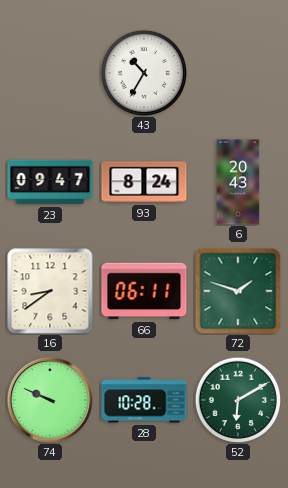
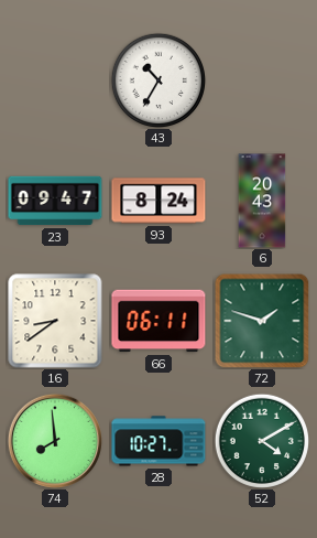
74: 9:49 -> 7:59
28: 10:28 -> 10:27
52: 6:10 -> 4:10
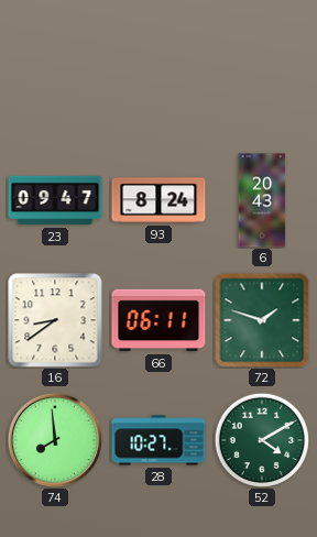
43: 10:35 -> none
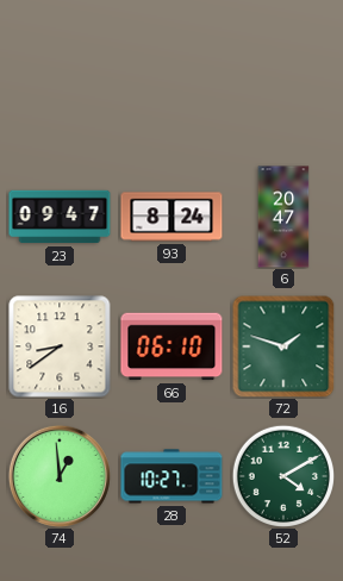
6: 20:43 -> 20:47
66: 06:11 -> 06:10
74: 7:59 -> 12:59
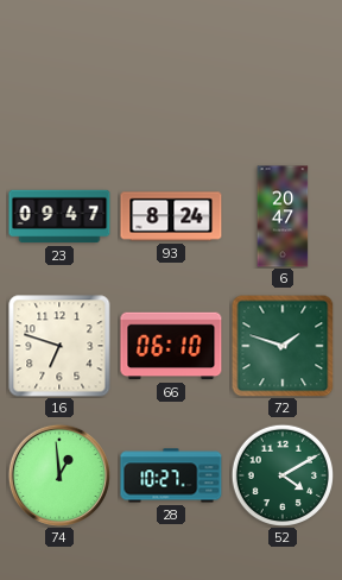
16: 8:39 -> 6:48
